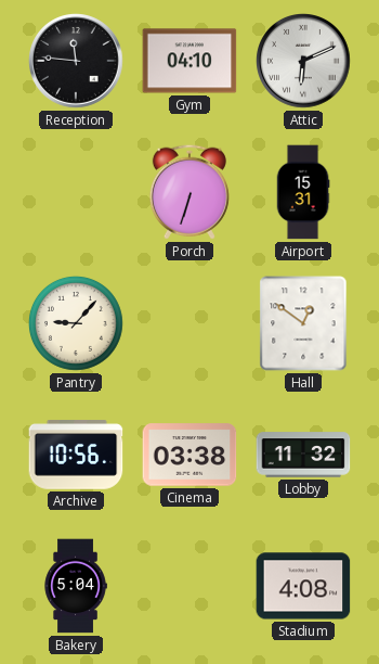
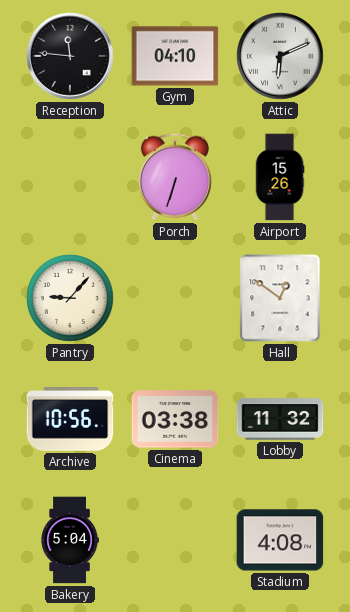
Airport: 15:31 -> 15:26
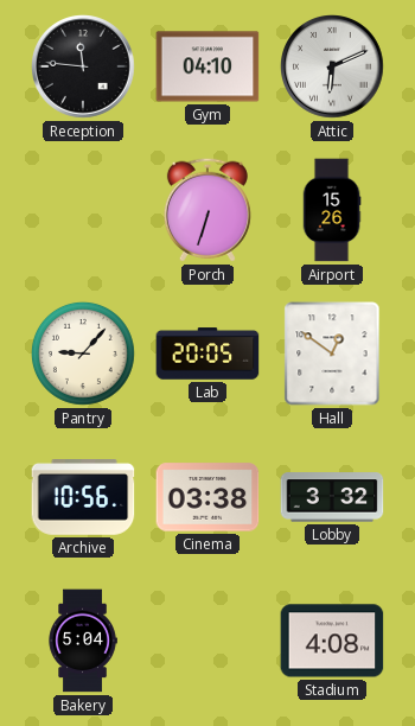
Lab: none -> 20:05
Lobby: 11:32 -> 3:32
